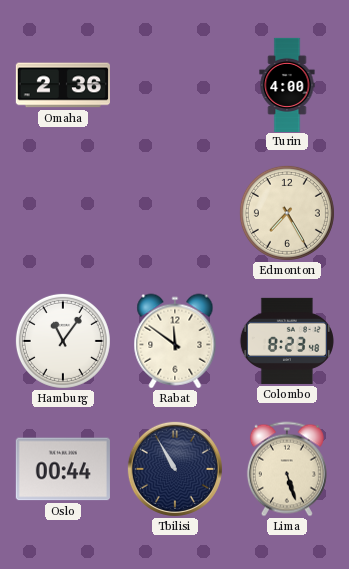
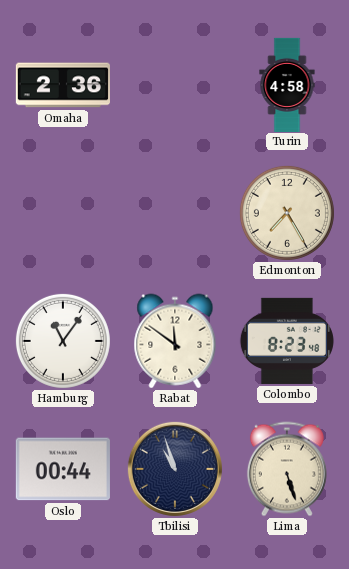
Turin: 4:00 -> 4:58
Tbilisi: 10:55 -> 10:57
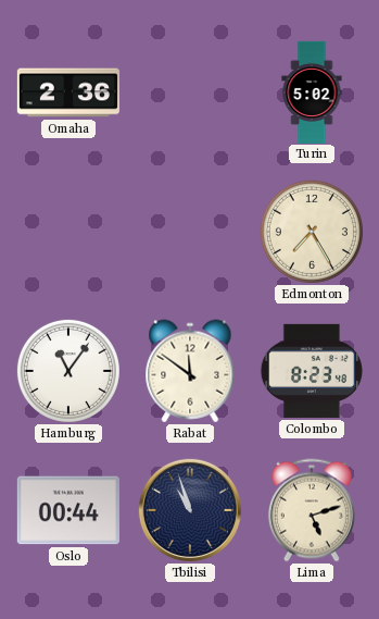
Turin: 4:58 -> 5:02
Lima: 5:27 -> 5:12
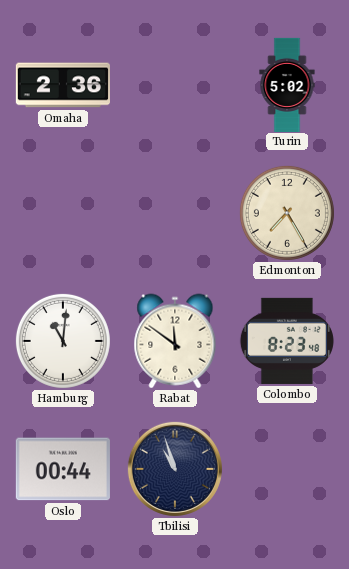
Hamburg: 11:06 -> 11:01
Lima: 5:12 -> none
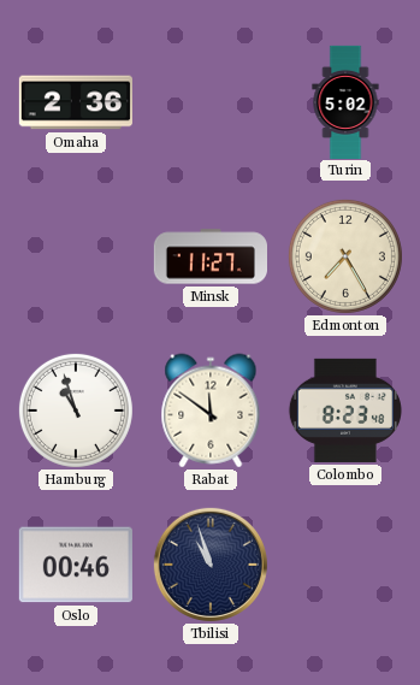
Minsk: none -> 11:27
Hamburg: 11:01 -> 10:57
Oslo: 00:44 -> 00:46
